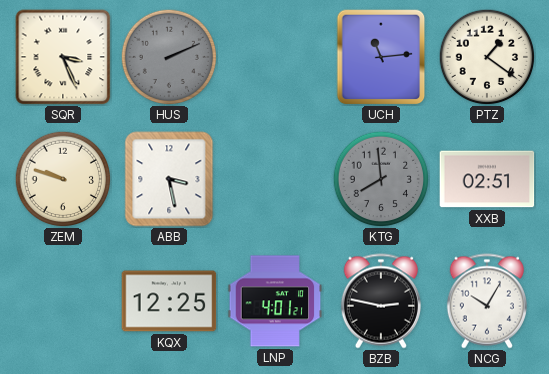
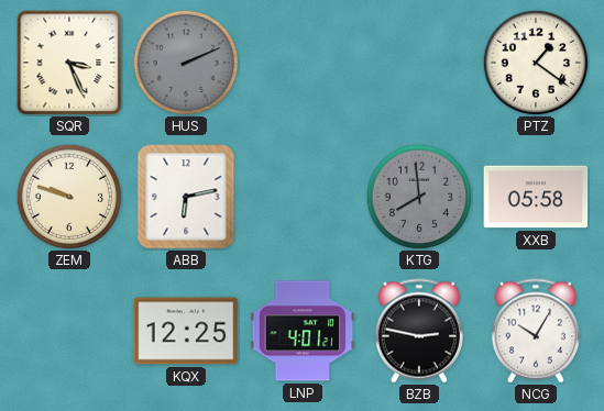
UCH: 11:14 -> none
ABB: 3:28 -> 6:13
XXB: 02:51 -> 05:58
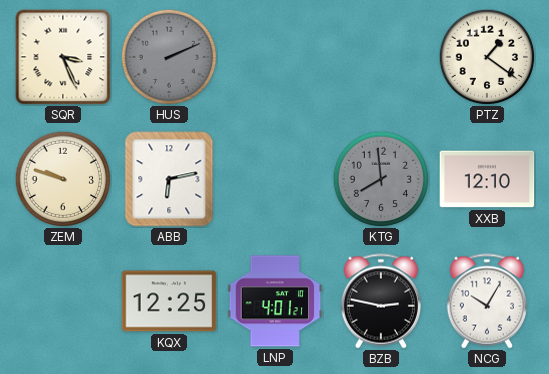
XXB: 05:58 -> 12:10
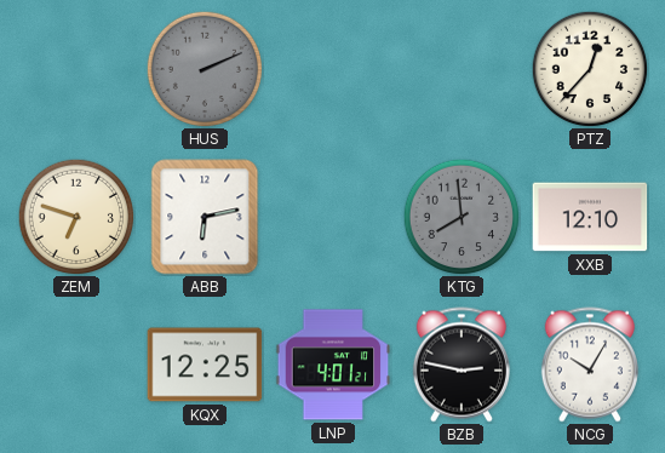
SQR: 3:26 -> none
PTZ: 1:21 -> 12:37
ZEM: 9:48 -> 6:48
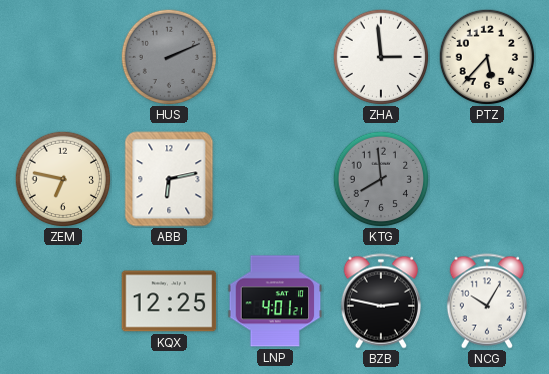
ZHA: none -> 2:59
PTZ: 12:37 -> 5:37
ZEM: 6:48 -> 6:47
XXB: 12:10 -> none
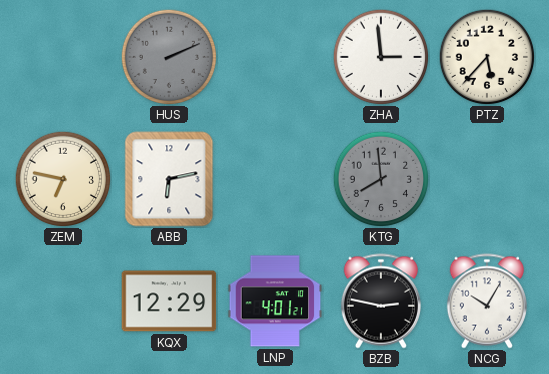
KQX: 12:25 -> 12:29
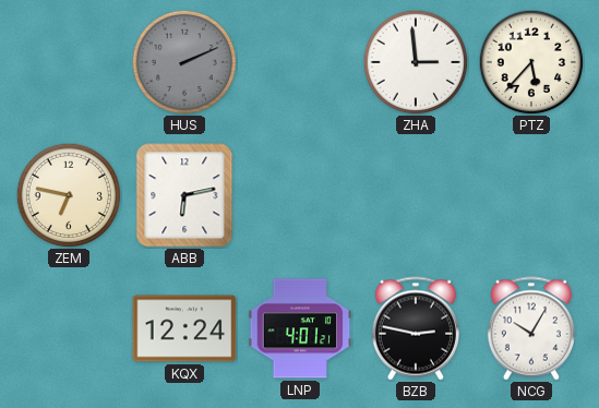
KTG: 7:59 -> none
KQX: 12:29 -> 12:24
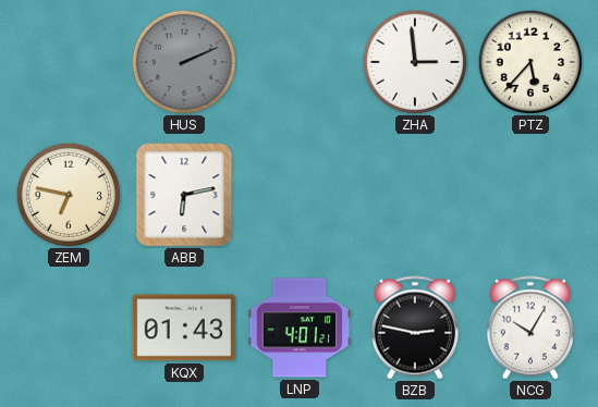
KQX: 12:24 -> 01:43
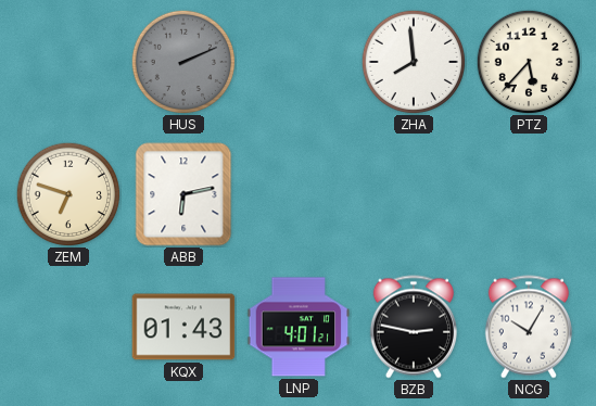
ZHA: 2:59 -> 7:59
ZEM: 6:47 -> 6:48
